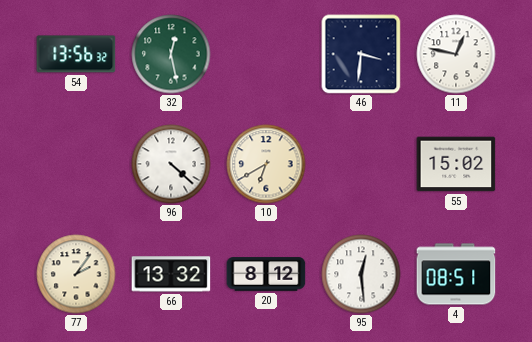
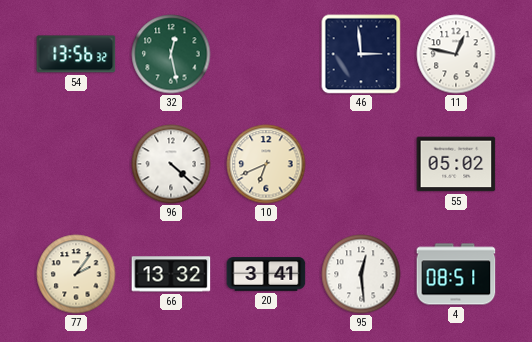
46: 3:31 -> 2:59
10: 6:40 -> 6:41
55: 15:02 -> 05:02
20: 8:12 -> 3:41
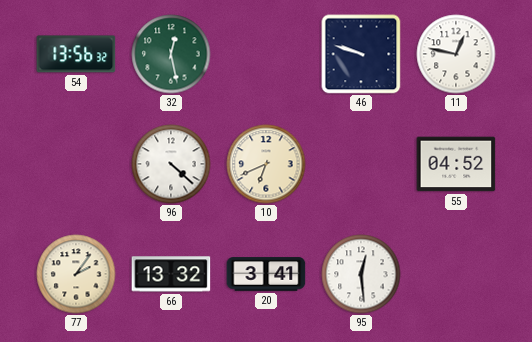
46: 2:59 -> 9:48
55: 05:02 -> 04:52
4: 08:51 -> none
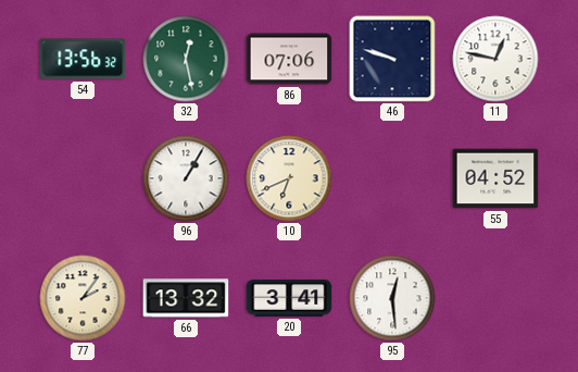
86: none -> 07:06
96: 4:22 -> 1:05
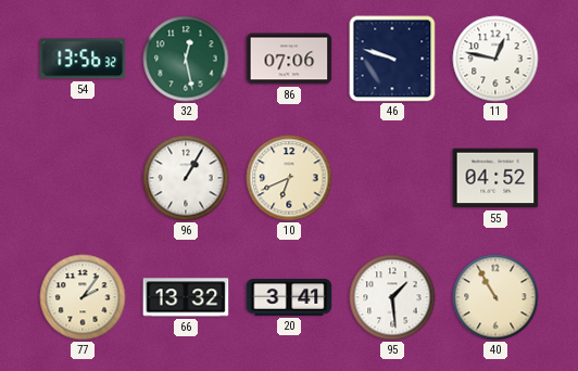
95: 12:29 -> 1:29
40: none -> 10:55
